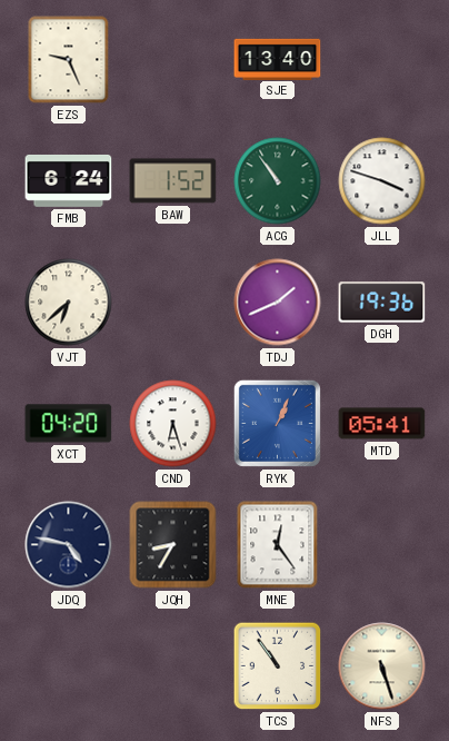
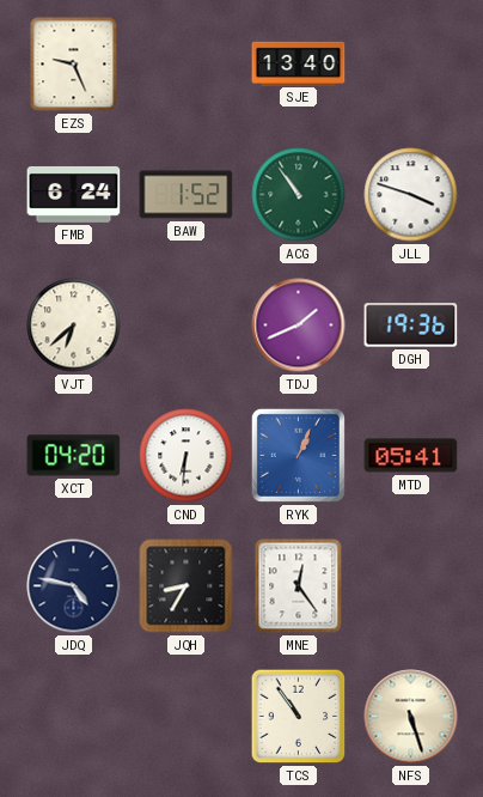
CND: 6:27 -> 6:31
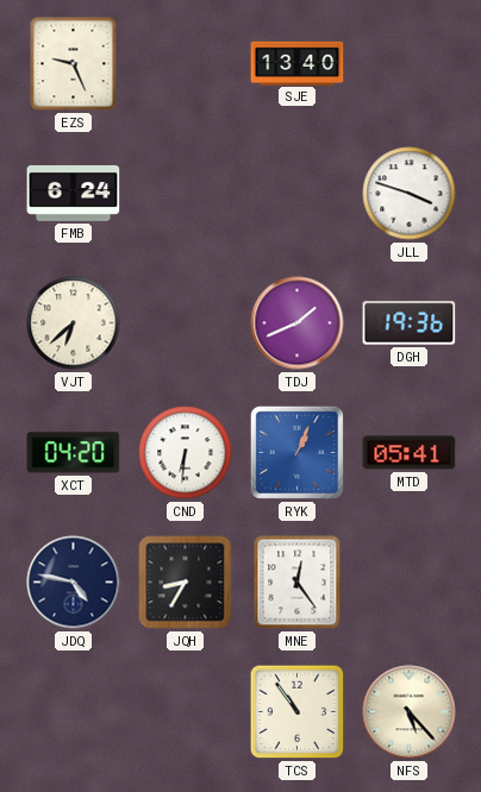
BAW: 1:52 -> none
ACG: 10:54 -> none
NFS: 5:27 -> 5:23
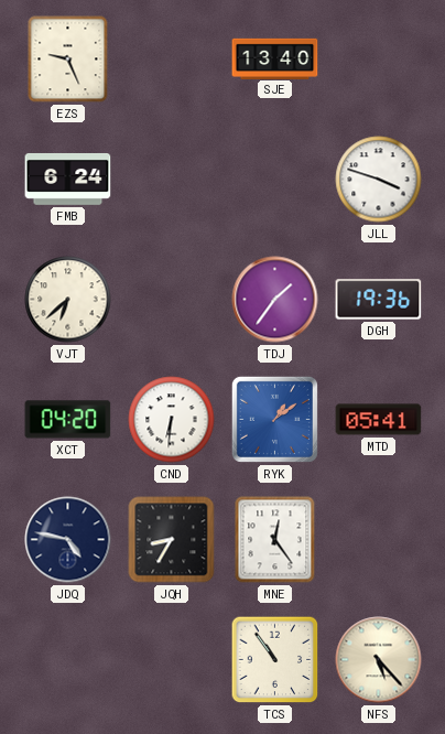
TDJ: 1:41 -> 1:36
RYK: 1:04 -> 1:09
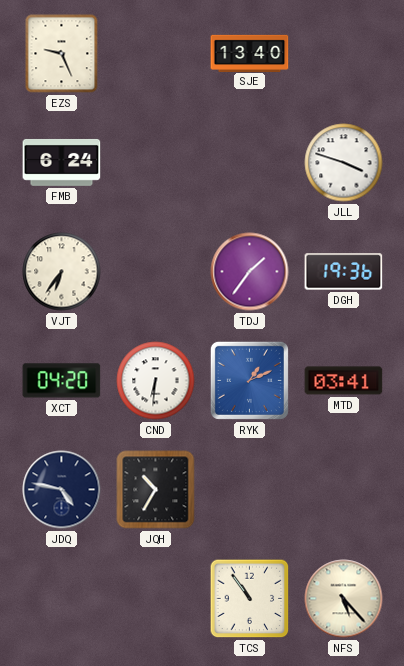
VJT: 6:38 -> 6:36
RYK: 1:09 -> 1:11
MTD: 05:41 -> 03:41
JQH: 8:35 -> 10:35
MNE: 12:24 -> none
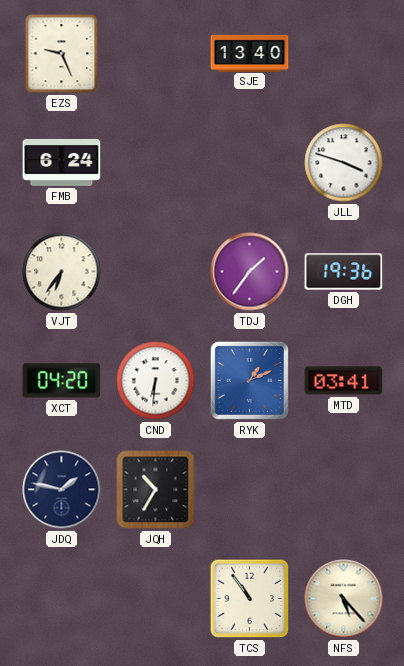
JDQ: 4:47 -> 1:47
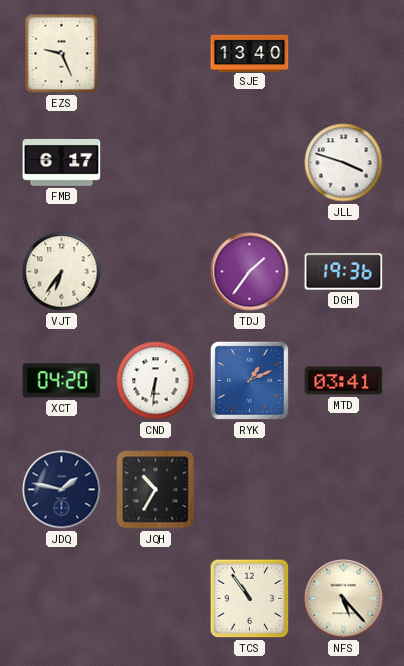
FMB: 6:24 -> 6:17
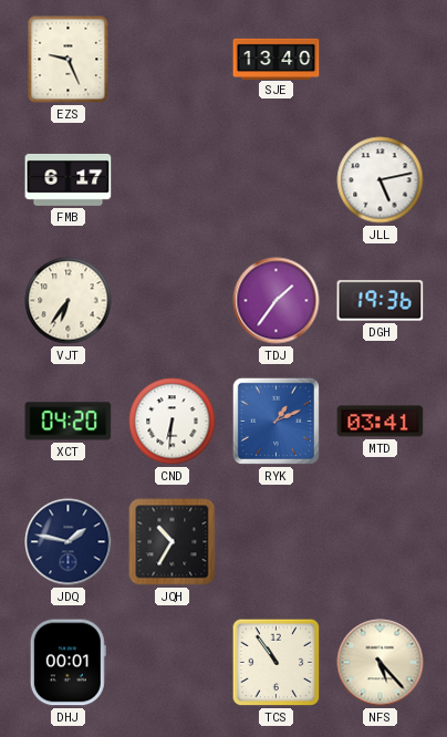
JLL: 3:48 -> 5:13
DHJ: none -> 00:01
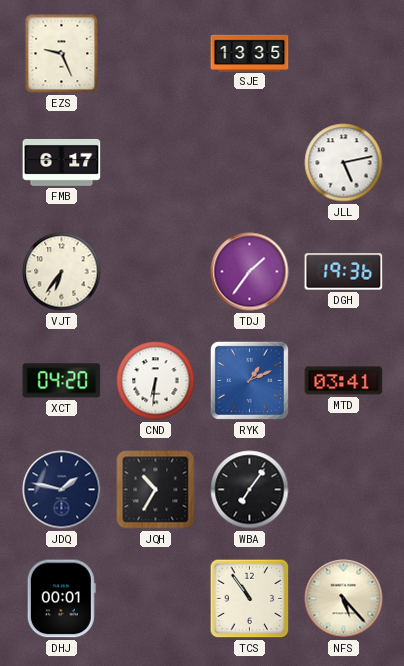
SJE: 13:40 -> 13:35
WBA: none -> 7:06
